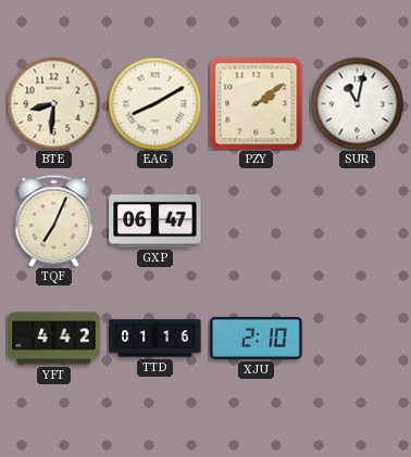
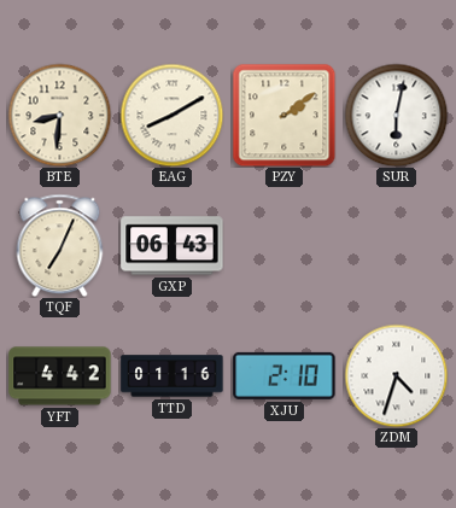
SUR: 11:02 -> 6:02
GXP: 06:47 -> 06:43
ZDM: none -> 4:33
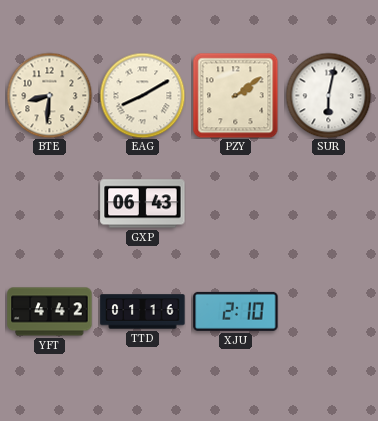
TQF: 7:04 -> none
ZDM: 4:33 -> none
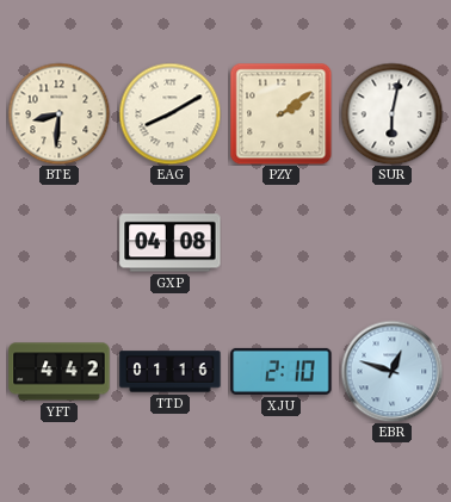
GXP: 06:43 -> 04:08
EBR: none -> 12:48
